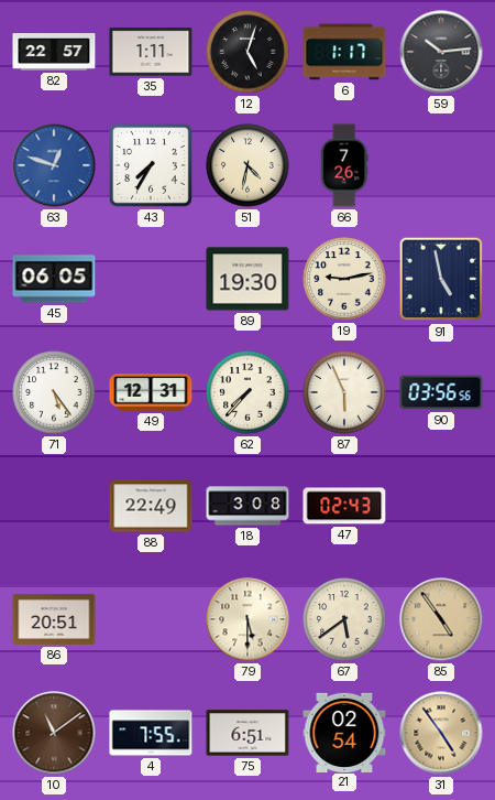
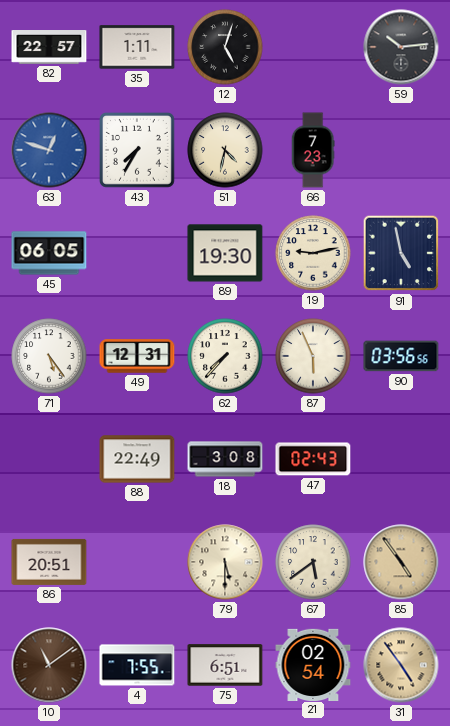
6: 1:17 -> none
66: 7:26 -> 7:23
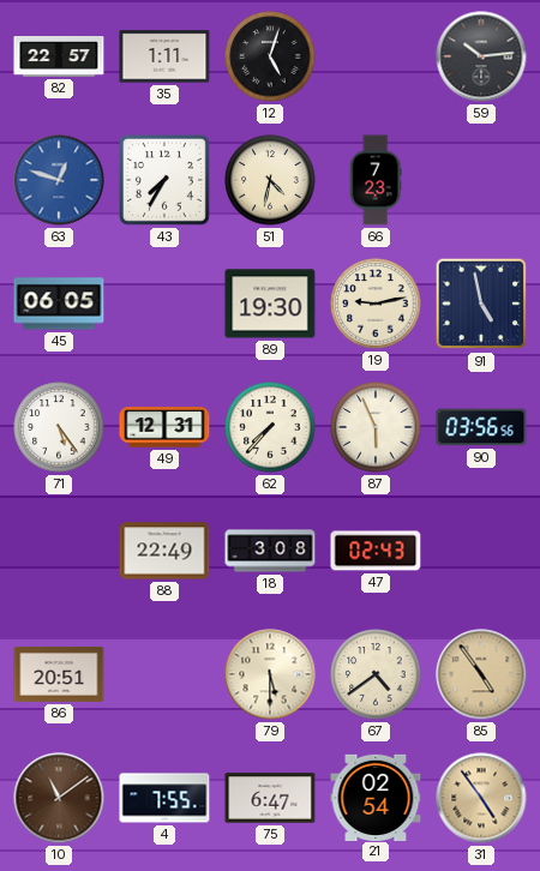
67: 5:39 -> 4:39
75: 6:51 -> 6:47
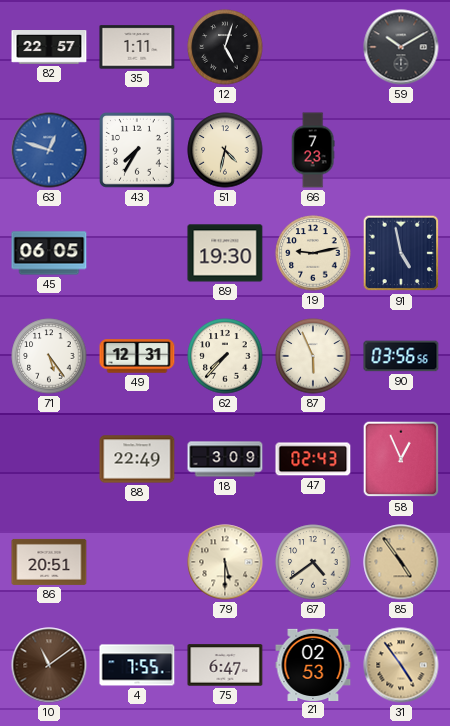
59: 10:14 -> 10:10
18: 3:08 -> 3:09
58: none -> 12:56
21: 02:54 -> 02:53
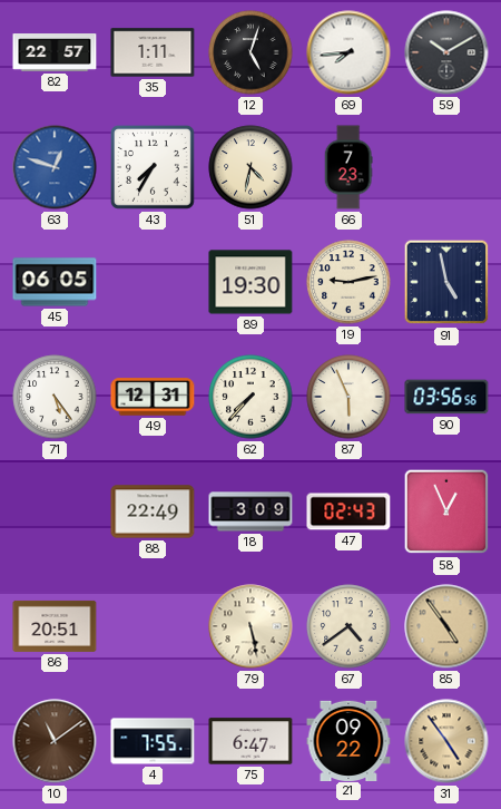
69: none -> 7:44
79: 5:30 -> 5:28
21: 02:53 -> 09:22
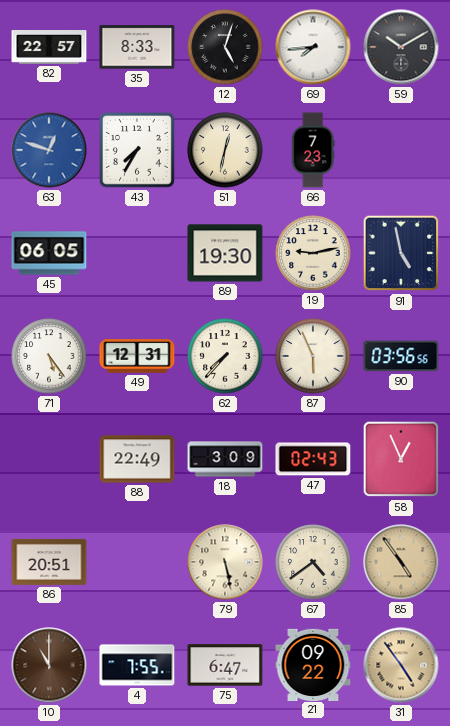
35: 1:11 -> 8:33
51: 4:32 -> 12:32
10: 11:09 -> 11:00
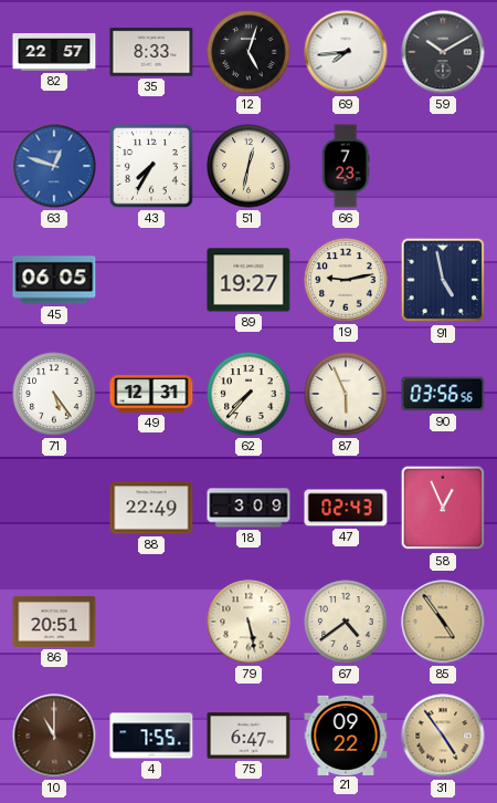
89: 19:30 -> 19:27
